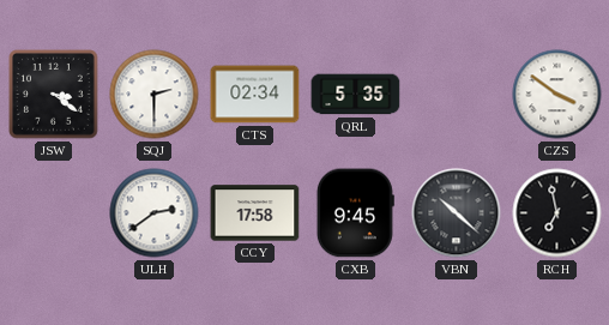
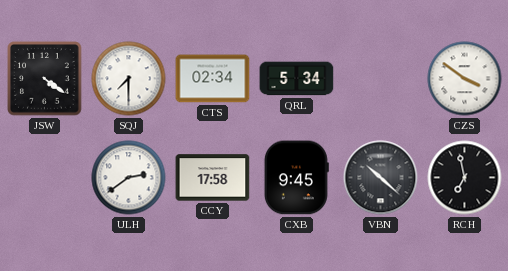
JSW: 3:21 -> 4:21
SQJ: 2:30 -> 7:30
QRL: 5:35 -> 5:34
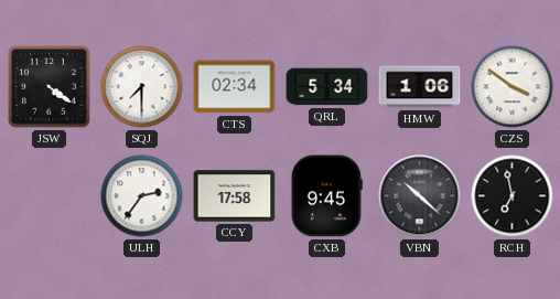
HMW: none -> 1:06
ULH: 2:39 -> 2:36
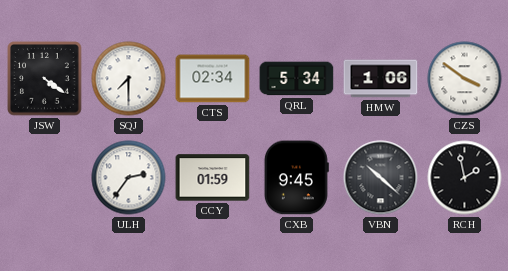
CCY: 17:58 -> 01:59
RCH: 6:58 -> 1:58
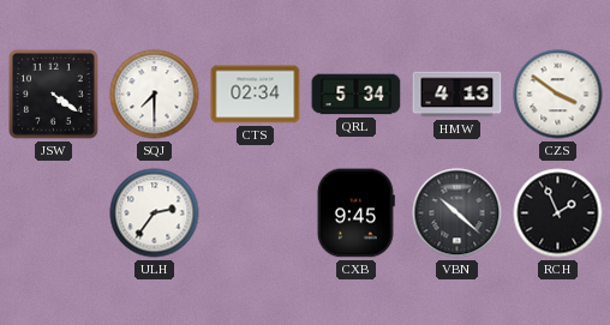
HMW: 1:06 -> 4:13
CCY: 01:59 -> none
RCH: 1:58 -> 1:56
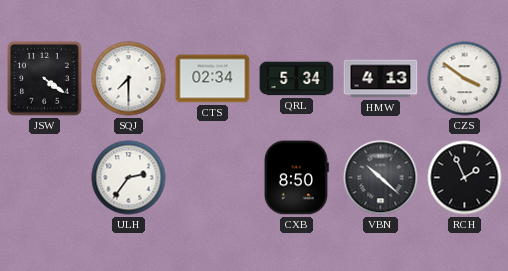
CXB: 9:45 -> 8:50
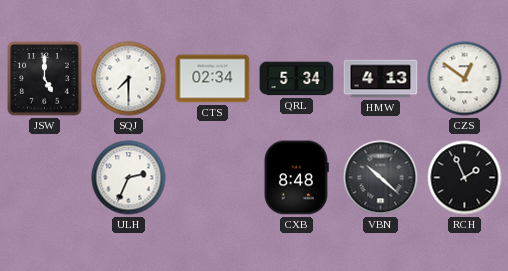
JSW: 4:21 -> 5:00
CZS: 3:51 -> 12:51
ULH: 2:36 -> 2:34
CXB: 8:50 -> 8:48
